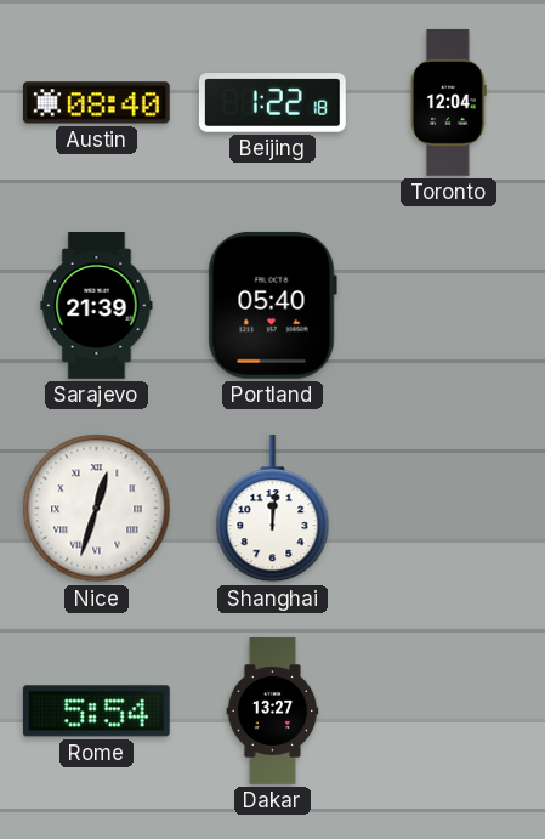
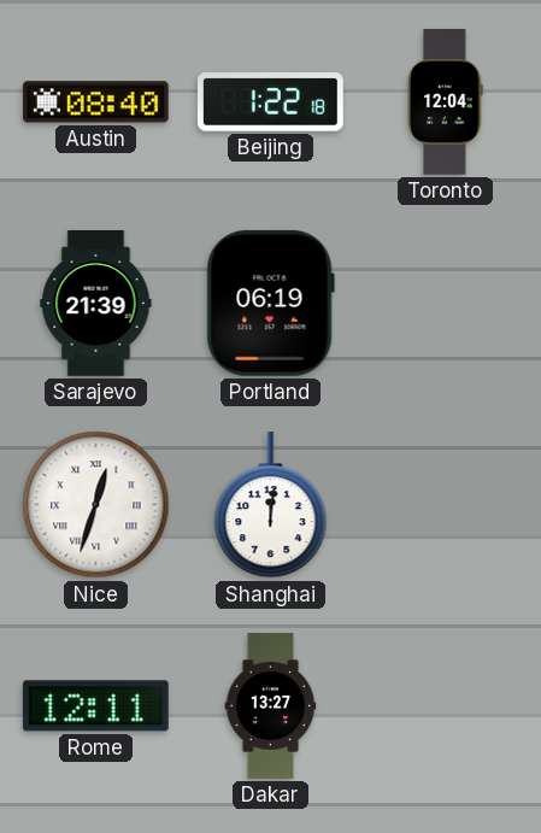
Portland: 05:40 -> 06:19
Rome: 5:54 -> 12:11
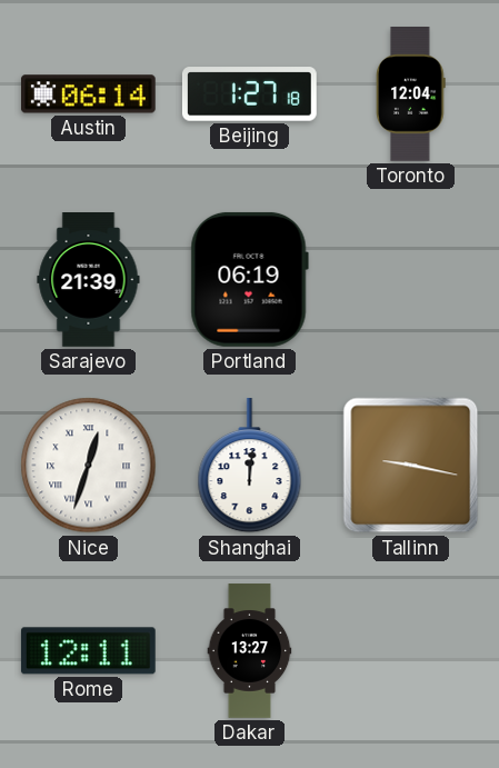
Austin: 08:40 -> 06:14
Beijing: 1:22 -> 1:27
Tallinn: none -> 9:17
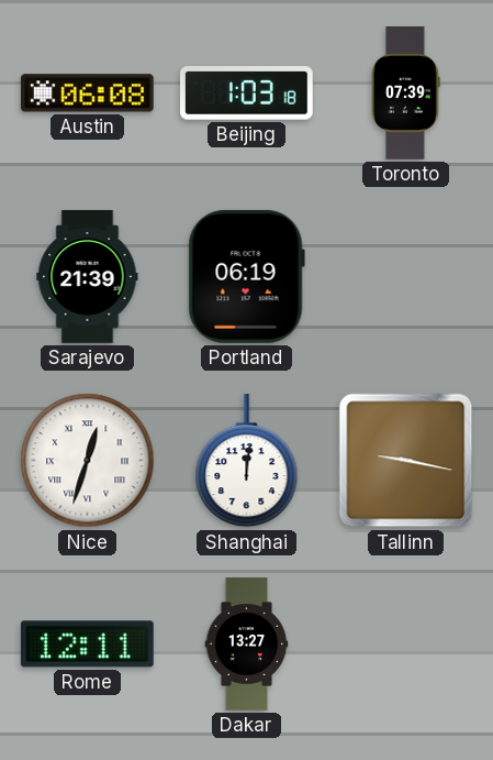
Austin: 06:14 -> 06:08
Beijing: 1:27 -> 1:03
Toronto: 12:04 -> 07:39
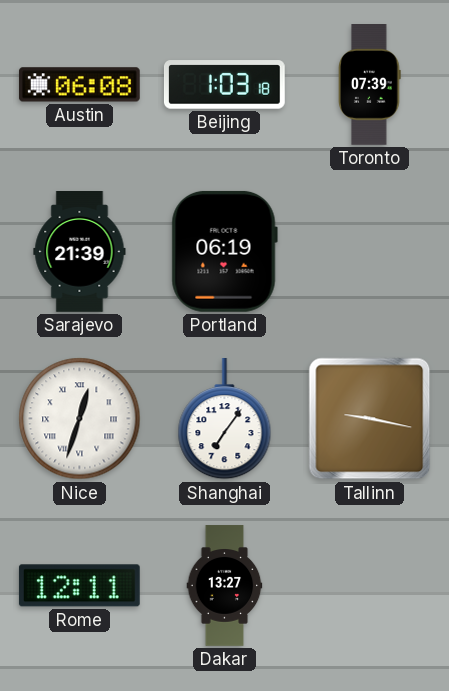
Shanghai: 12:01 -> 7:06
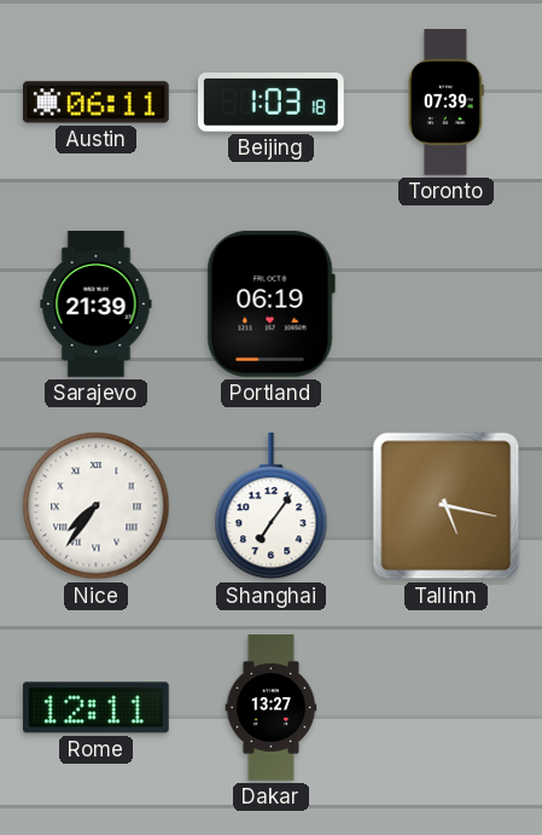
Austin: 06:08 -> 06:11
Nice: 12:33 -> 7:36
Tallinn: 9:17 -> 5:17
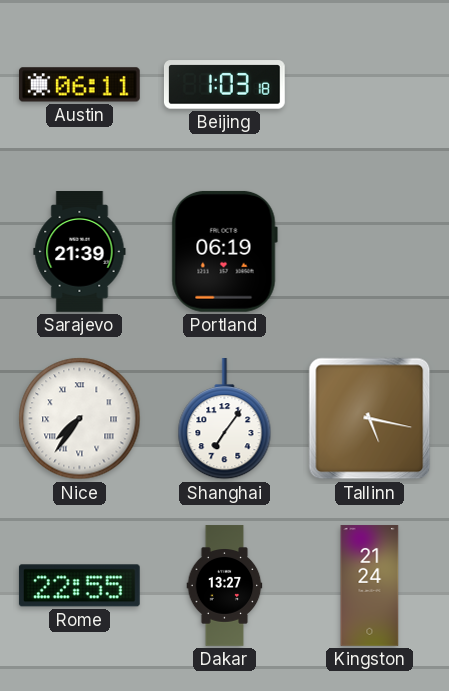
Toronto: 07:39 -> none
Rome: 12:11 -> 22:55
Kingston: none -> 21:24
